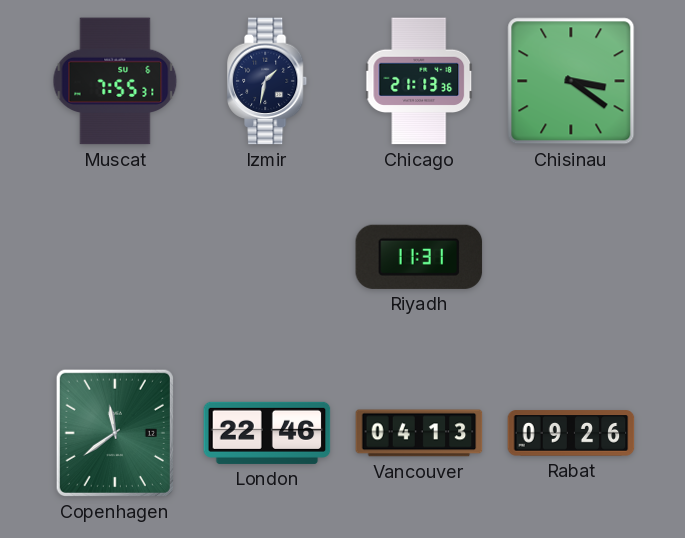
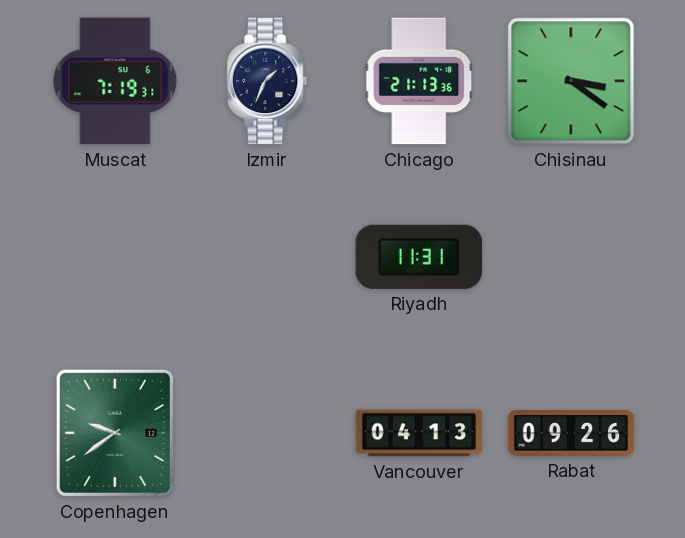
Muscat: 7:55 -> 7:19
Izmir: 1:32 -> 1:34
Copenhagen: 11:39 -> 9:39
London: 22:46 -> none
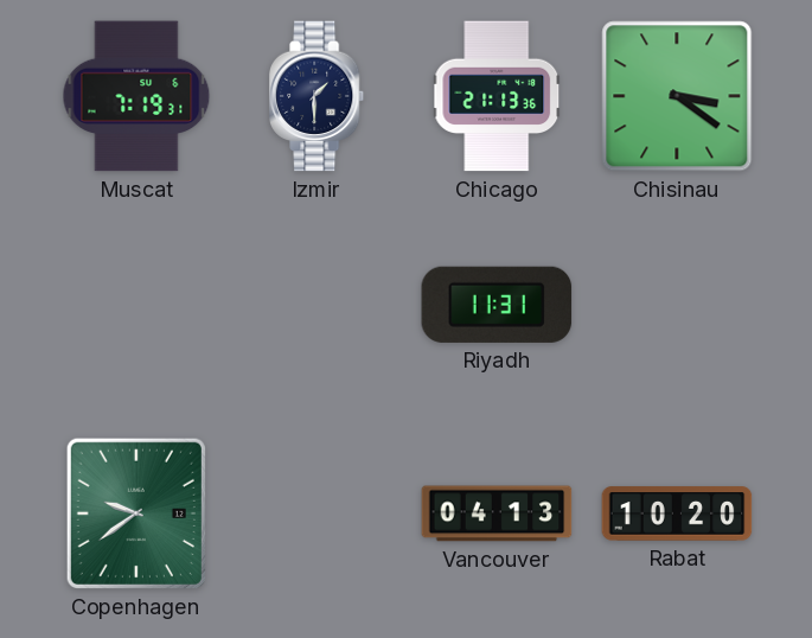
Izmir: 1:34 -> 1:30
Rabat: 09:26 -> 10:20
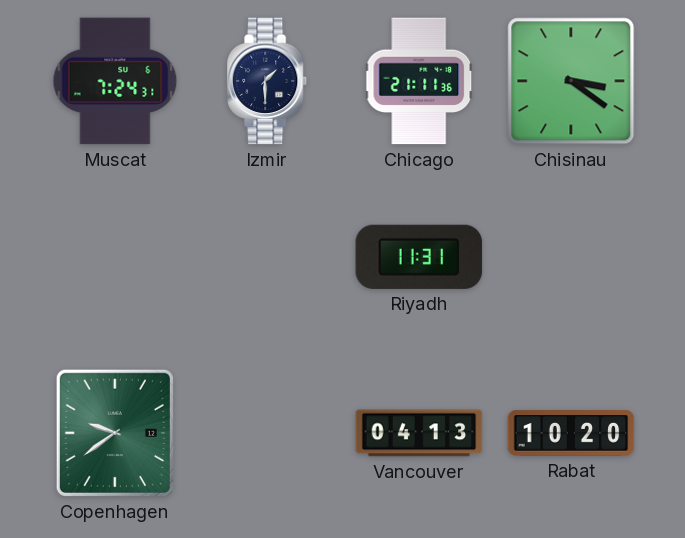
Muscat: 7:19 -> 7:24
Chicago: 21:13 -> 21:11
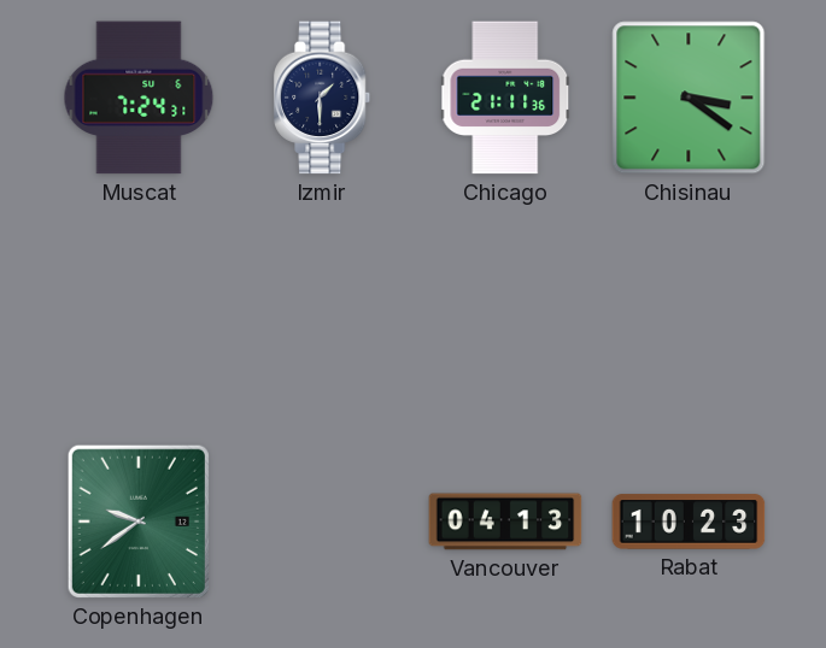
Riyadh: 11:31 -> none
Rabat: 10:20 -> 10:23
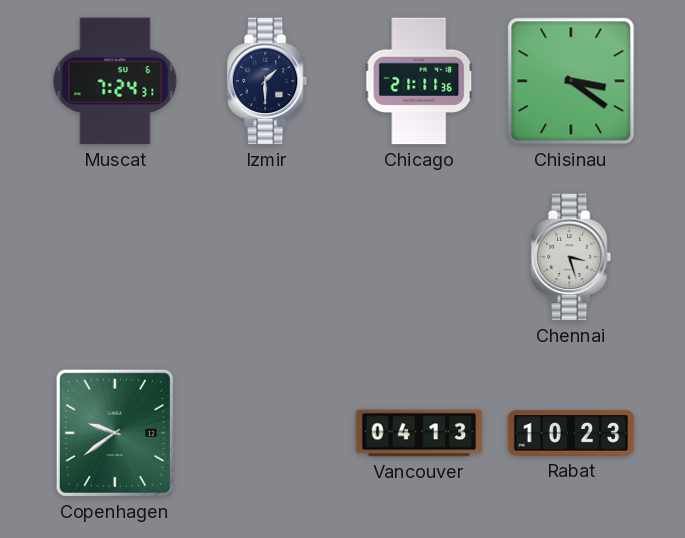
Chennai: none -> 3:27
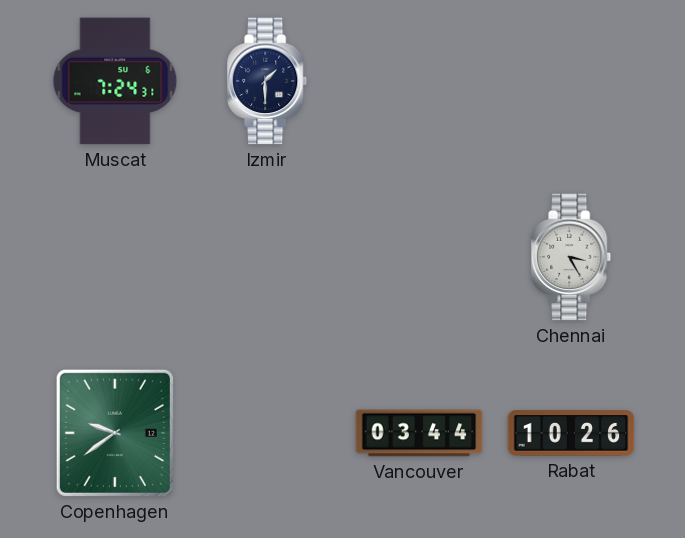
Chicago: 21:11 -> none
Chisinau: 3:21 -> none
Chennai: 3:27 -> 3:25
Vancouver: 04:13 -> 03:44
Rabat: 10:23 -> 10:26
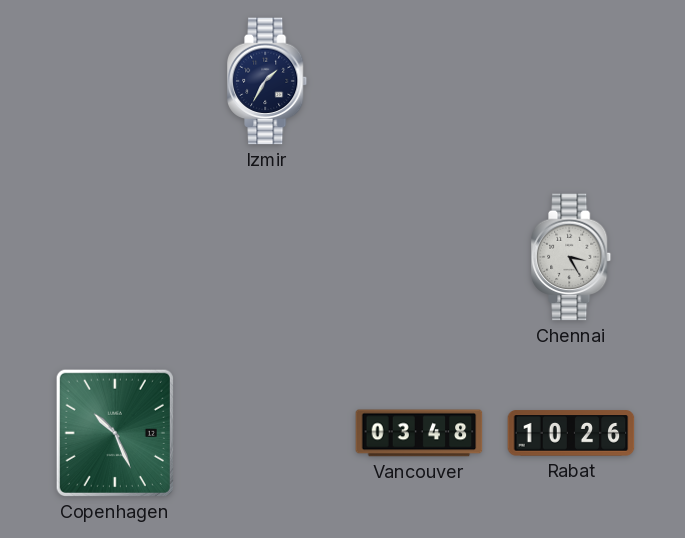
Muscat: 7:24 -> none
Izmir: 1:30 -> 1:35
Copenhagen: 9:39 -> 10:26
Vancouver: 03:44 -> 03:48
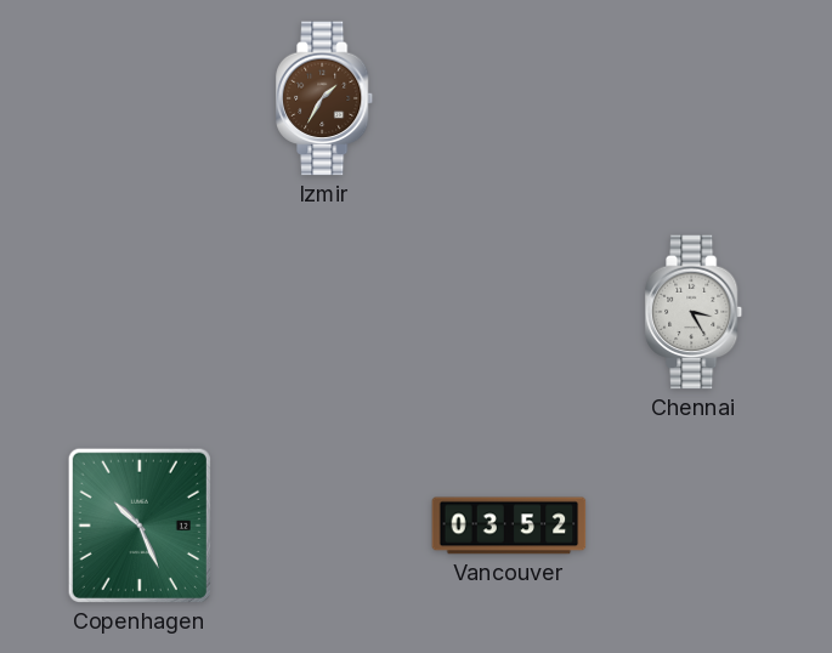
Izmir dial: navy -> brown
Vancouver: 03:48 -> 03:52
Rabat: 10:26 -> none
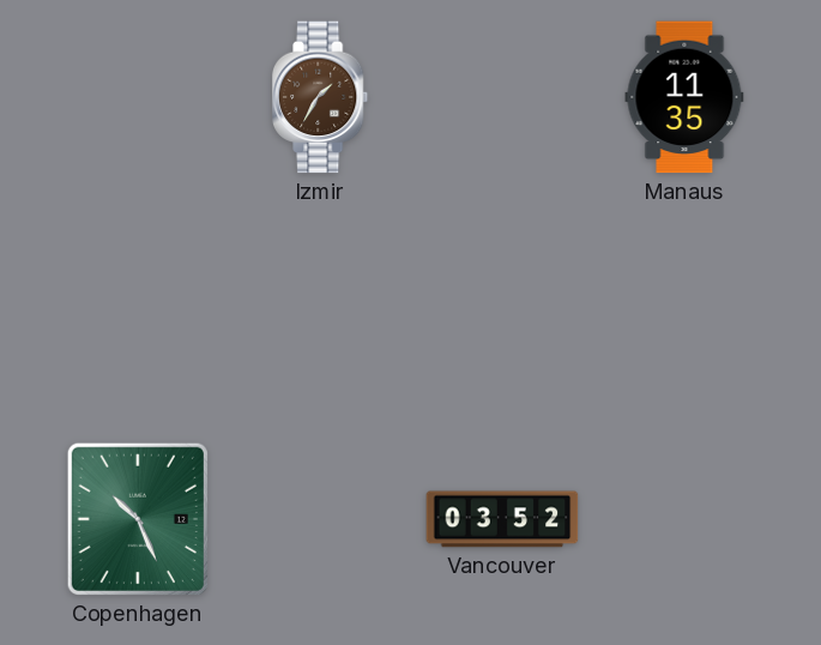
Manaus: none -> 11:35
Chennai: 3:25 -> none
